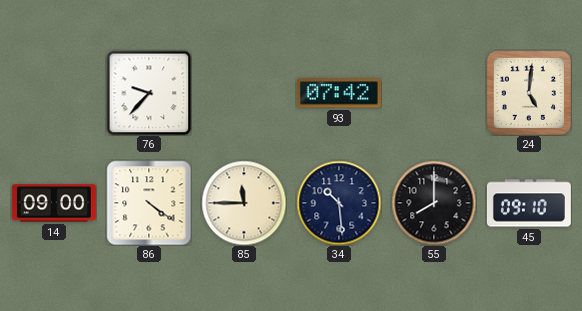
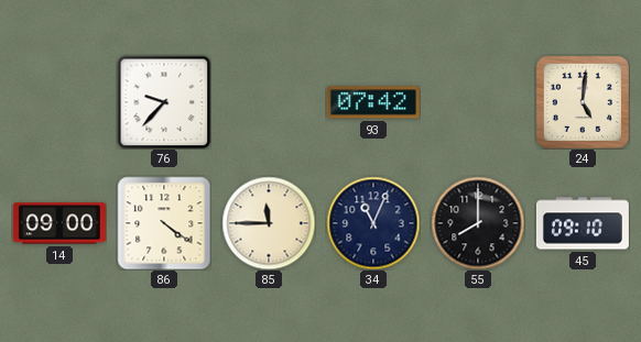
34: 10:29 -> 11:04
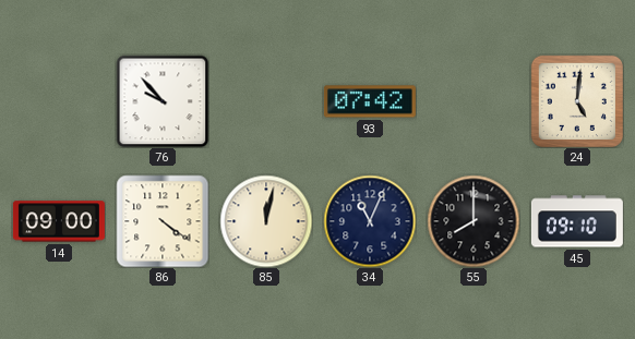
76: 9:37 -> 9:53
85: 11:45 -> 12:02
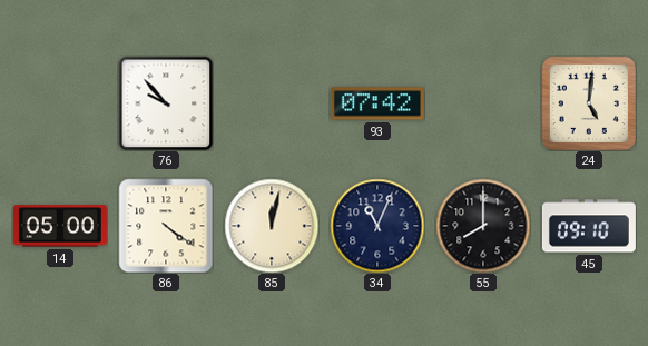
14: 09:00 -> 05:00
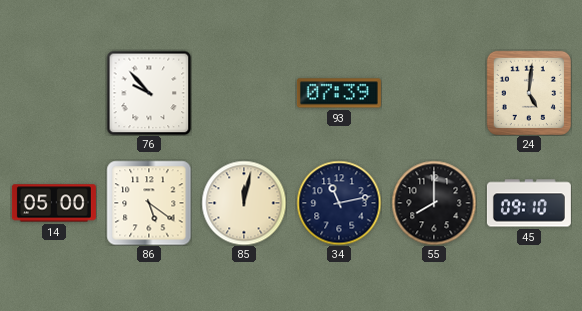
93: 07:42 -> 07:39
86: 4:21 -> 5:21
34: 11:04 -> 11:13
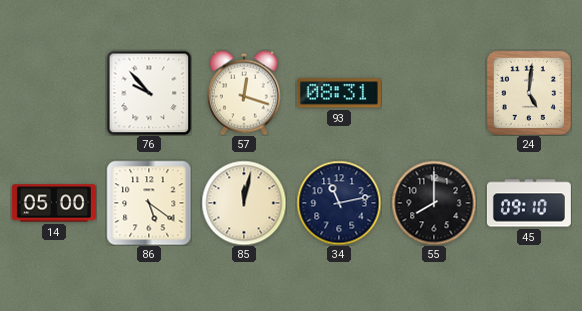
57: none -> 12:18
93: 07:39 -> 08:31
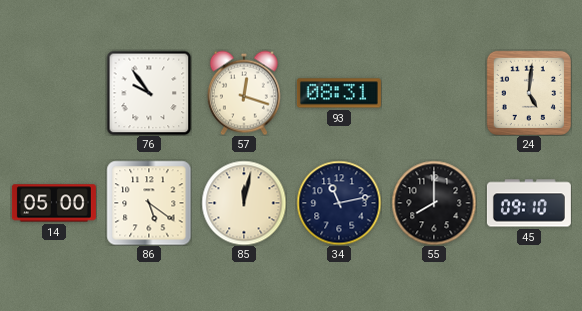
76: 9:53 -> 9:54
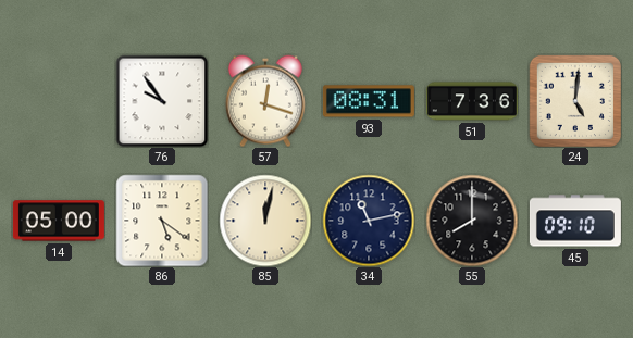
51: none -> 7:36
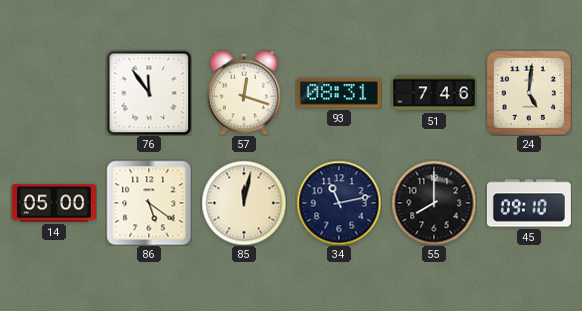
76: 9:54 -> 11:54
51: 7:36 -> 7:46
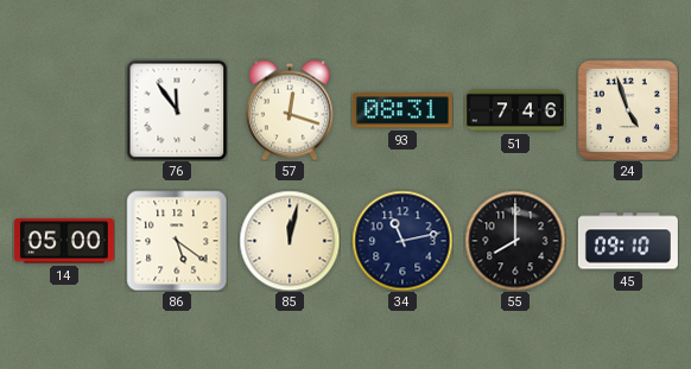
24: 5:01 -> 4:57
